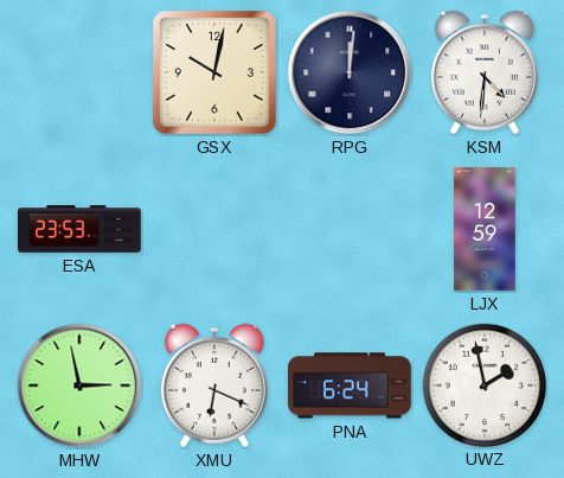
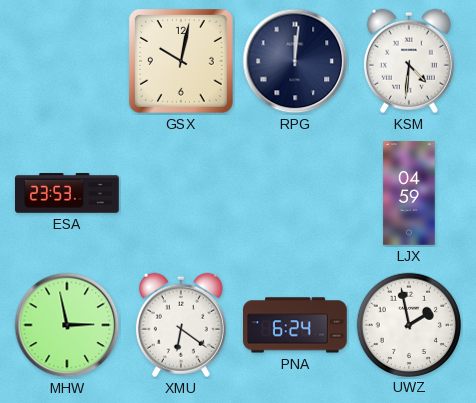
LJX: 12:59 -> 04:59
XMU: 6:19 -> 6:21
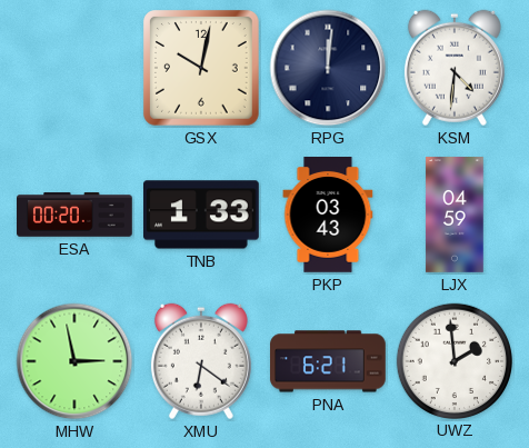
ESA: 23:53 -> 00:20
TNB: none -> 1:33
PKP: none -> 03:43
PNA: 6:24 -> 6:21
UWZ: 1:58 -> 1:59
